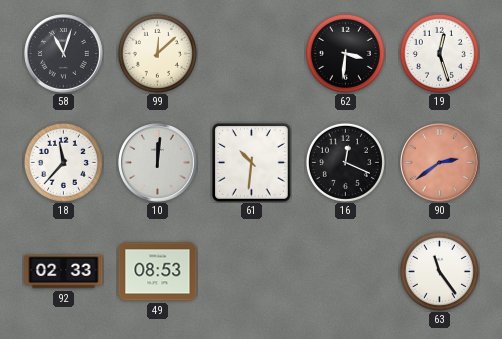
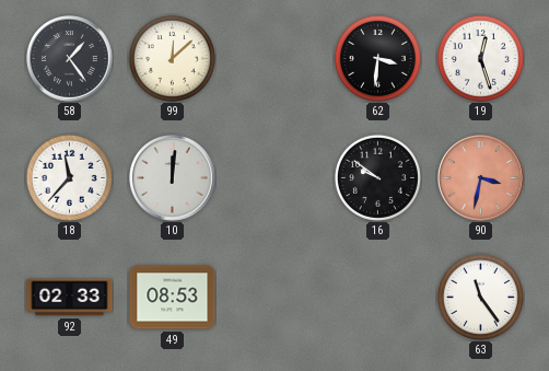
58: 11:03 -> 1:24
61: 10:31 -> none
16: 12:19 -> 9:51
90: 2:39 -> 3:32
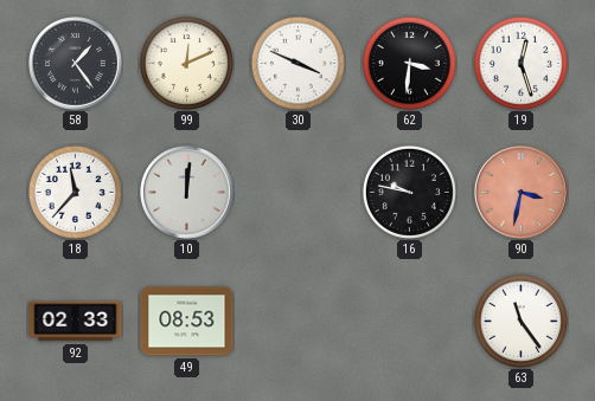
99: 12:08 -> 12:11
30: none -> 3:49
16: 9:51 -> 9:47
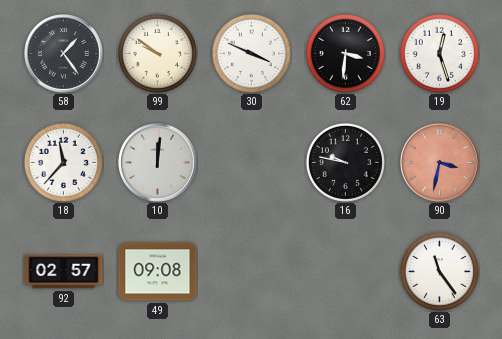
99: 12:11 -> 9:51
92: 02:33 -> 02:57
49: 08:53 -> 09:08
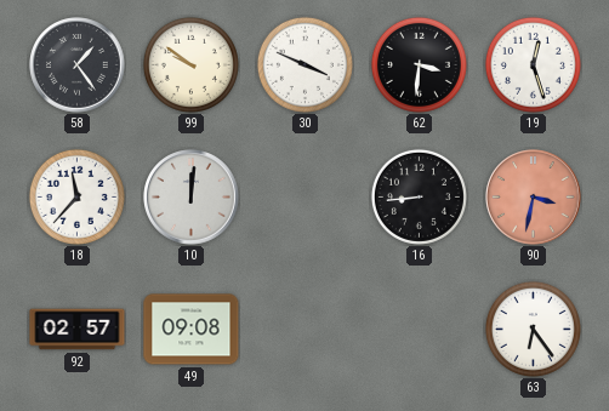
16: 9:47 -> 8:44
63: 11:24 -> 6:24
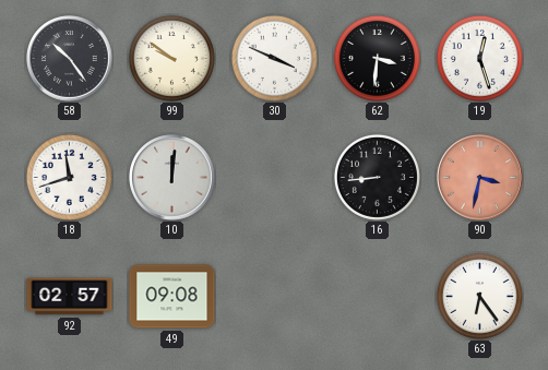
58: 1:24 -> 10:24
18: 11:37 -> 11:42
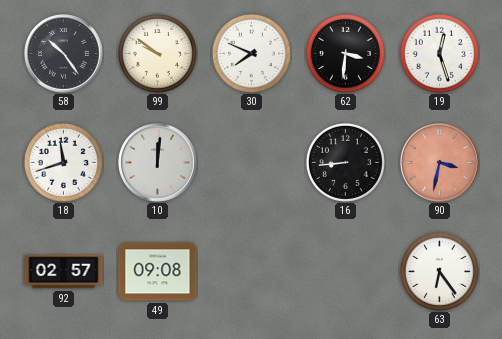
30: 3:49 -> 7:49
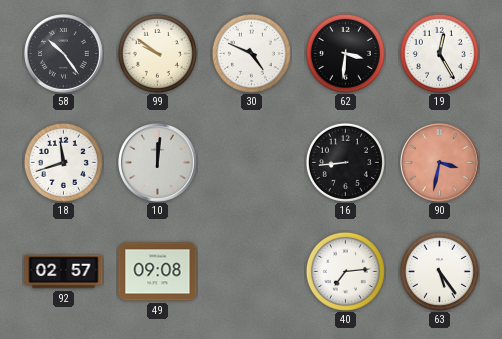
30: 7:49 -> 4:49
19: 12:27 -> 12:25
40: none -> 7:14
63: 6:24 -> 5:24
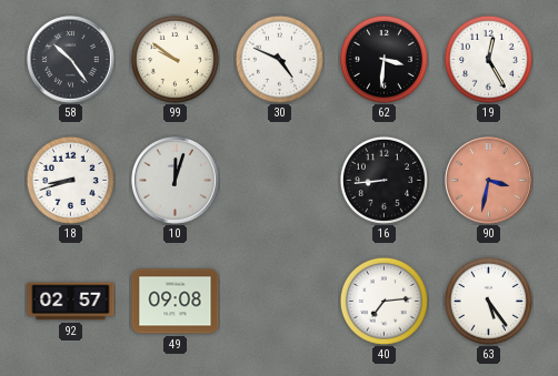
18: 11:42 -> 8:42
10: 12:01 -> 12:03
